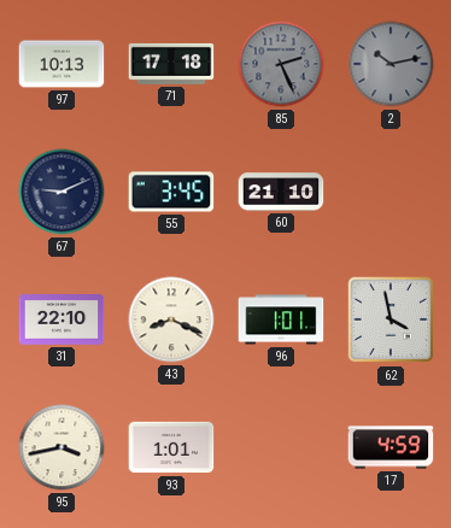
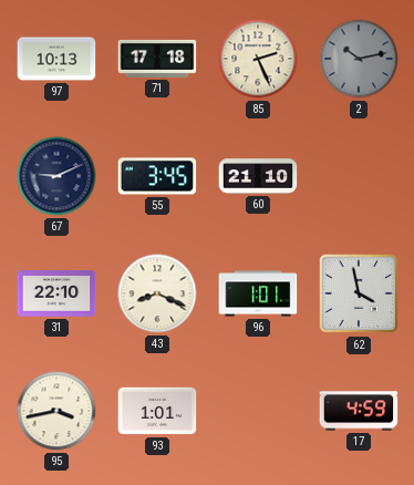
85 dial: grey -> cream
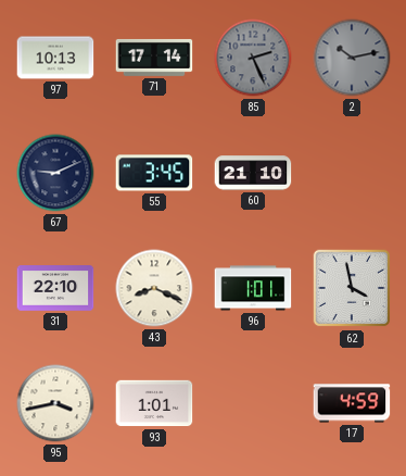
71: 17:18 -> 17:14
85 dial: cream -> grey
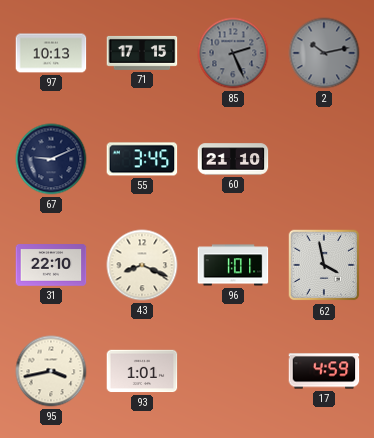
71: 17:14 -> 17:15
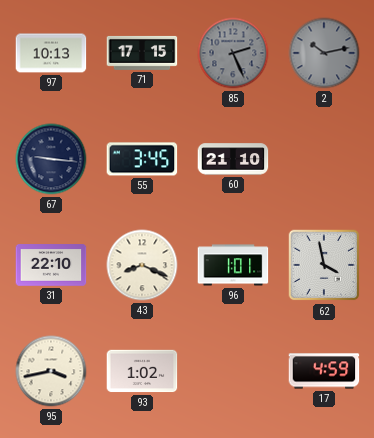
67: 9:11 -> 9:16
93: 1:01 -> 1:02
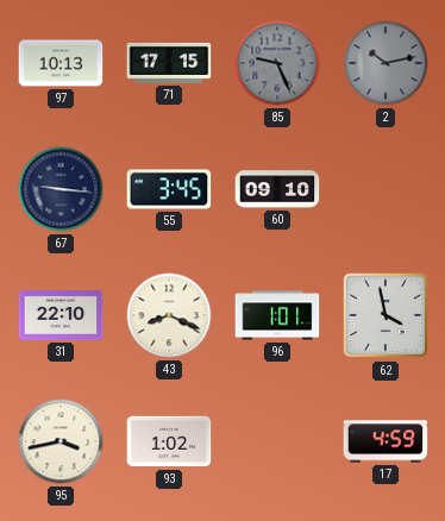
85: 2:26 -> 9:26
60: 21:10 -> 09:10
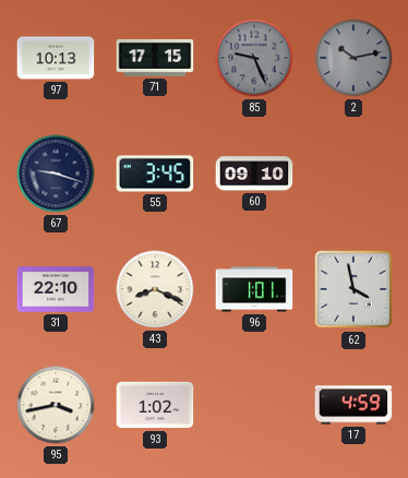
67: 9:16 -> 9:18
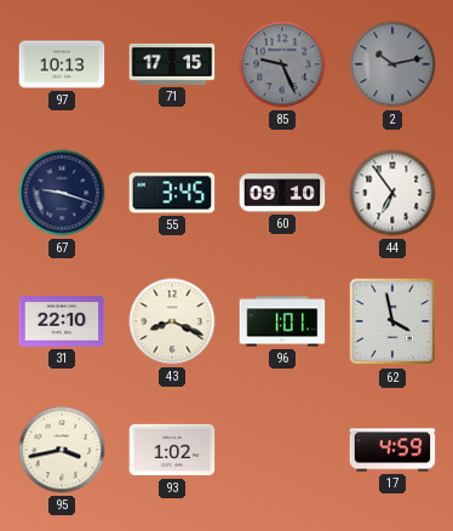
44: none -> 6:54
